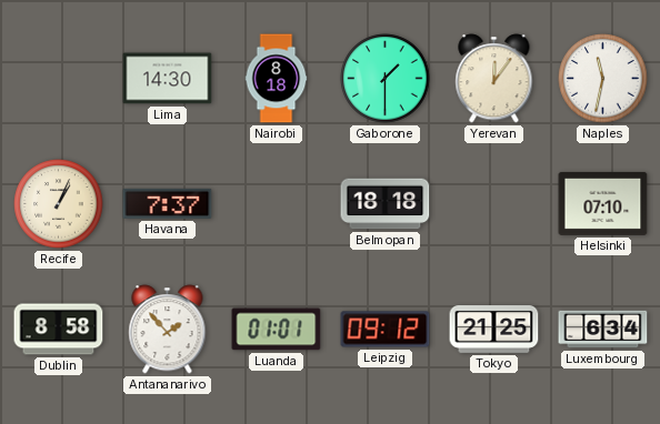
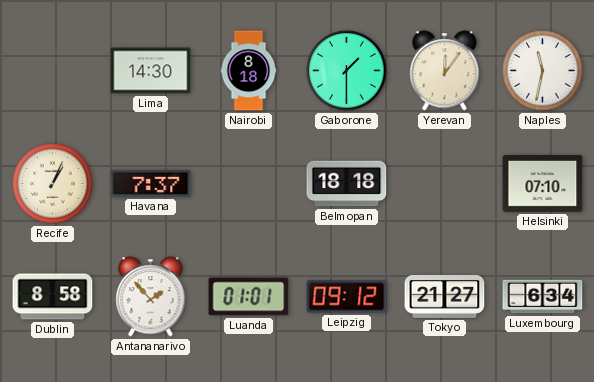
Tokyo: 21:25 -> 21:27
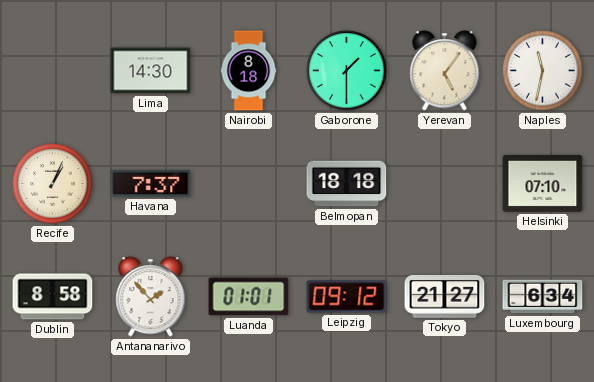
Yerevan: 12:06 -> 5:06
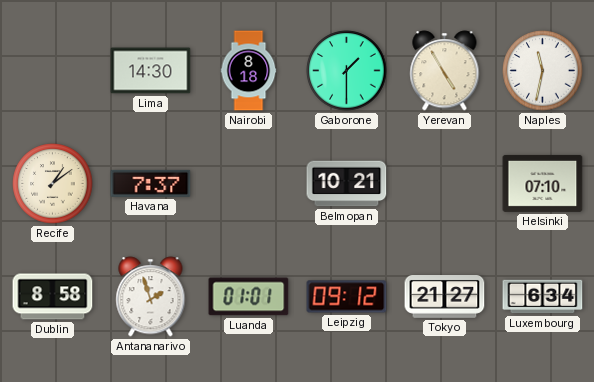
Yerevan: 5:06 -> 4:55
Recife: 1:04 -> 1:09
Belmopan: 18:18 -> 10:21
Antananarivo: 1:53 -> 1:57
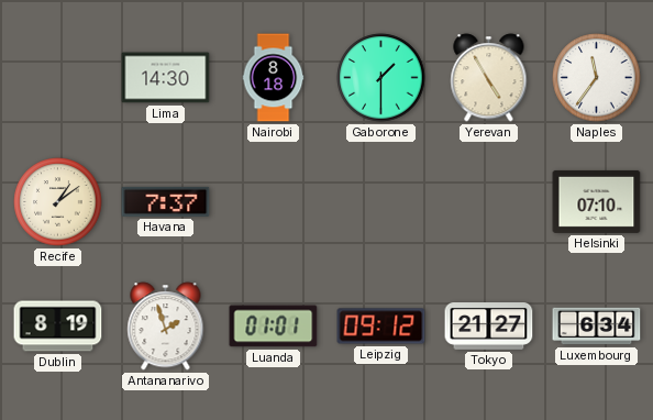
Naples: 11:32 -> 11:36
Belmopan: 10:21 -> none
Dublin: 8:58 -> 8:19
